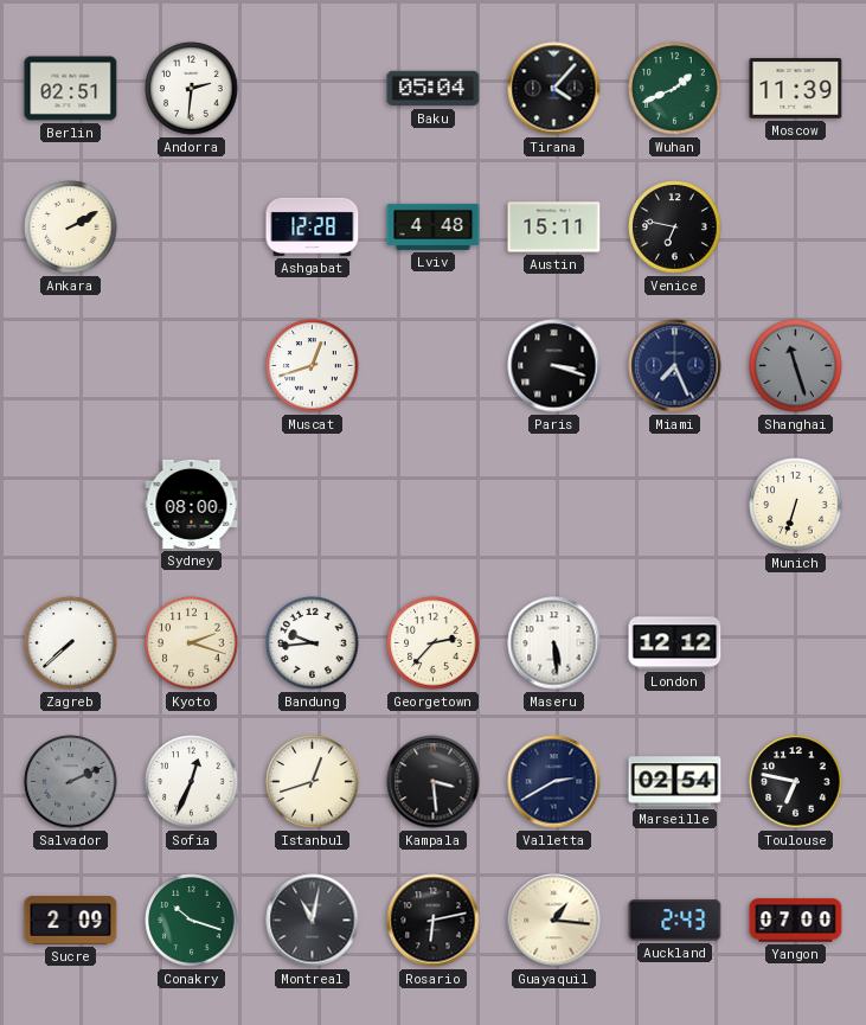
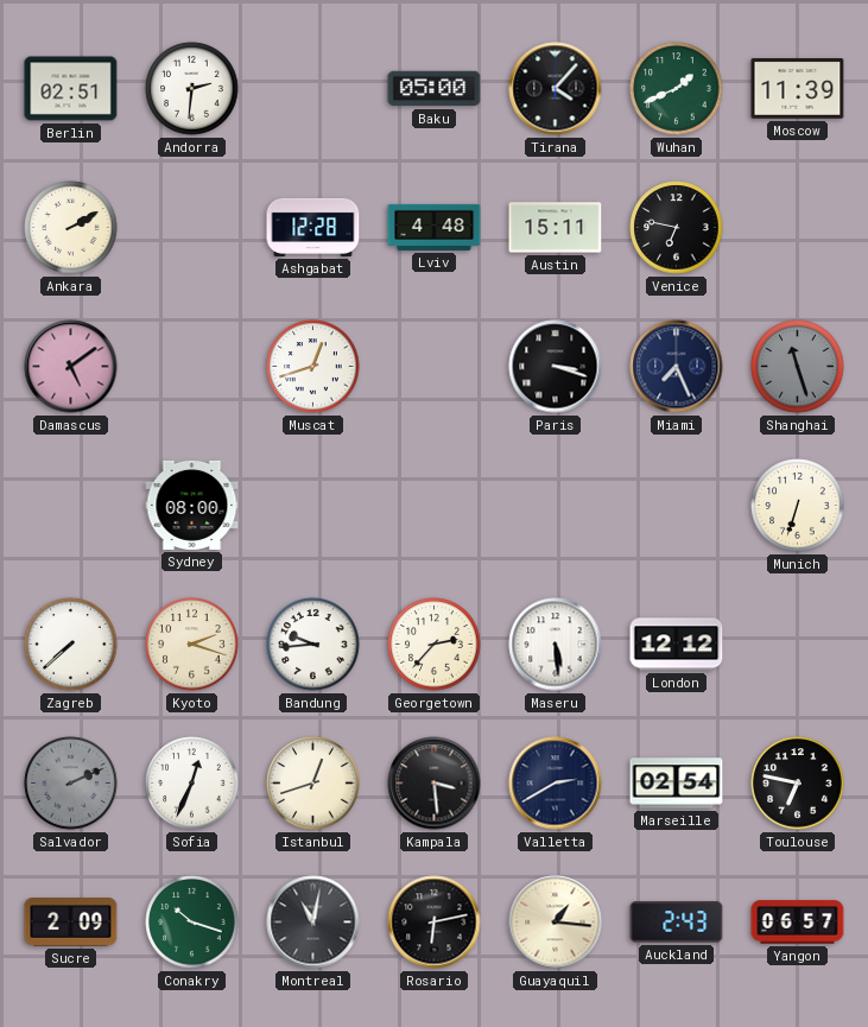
Baku: 05:04 -> 05:00
Damascus: none -> 5:09
Yangon: 07:00 -> 06:57
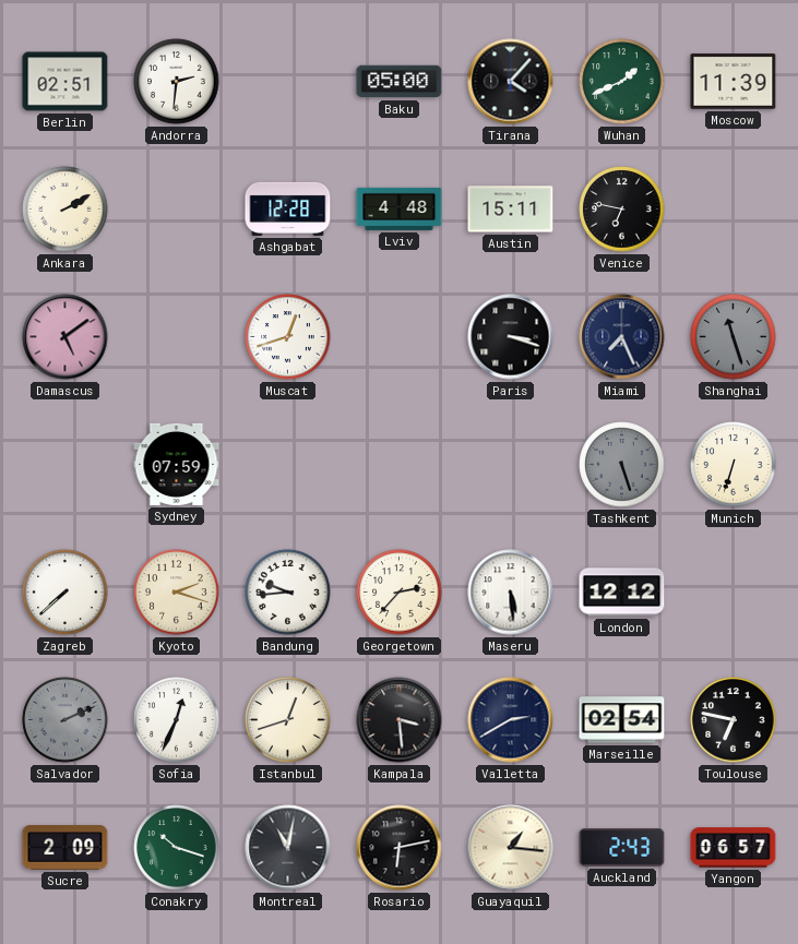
Sydney: 08:00 -> 07:59
Tashkent: none -> 5:27
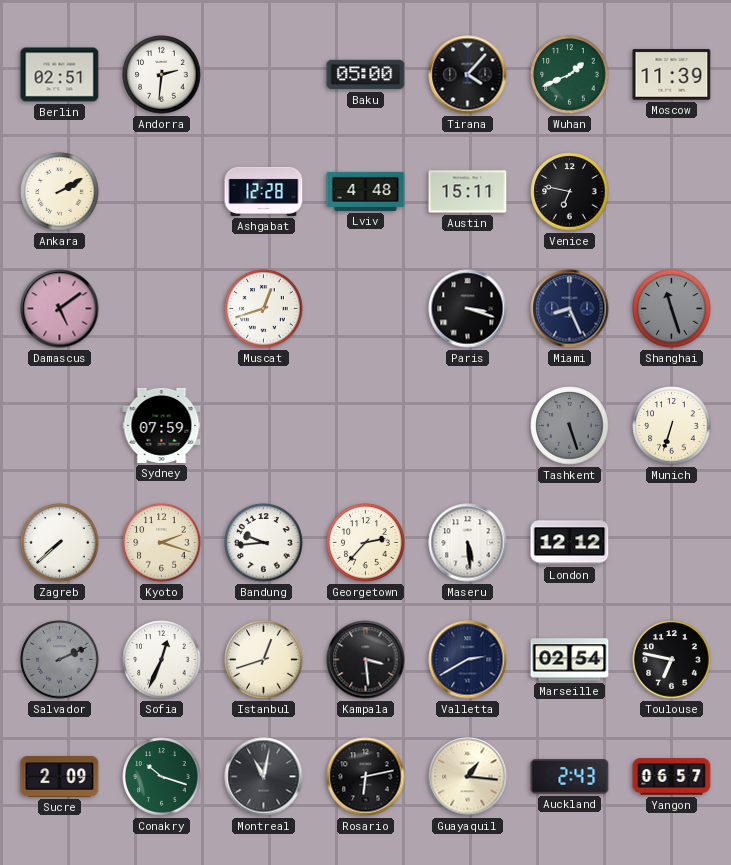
Miami: 7:26 -> 8:26
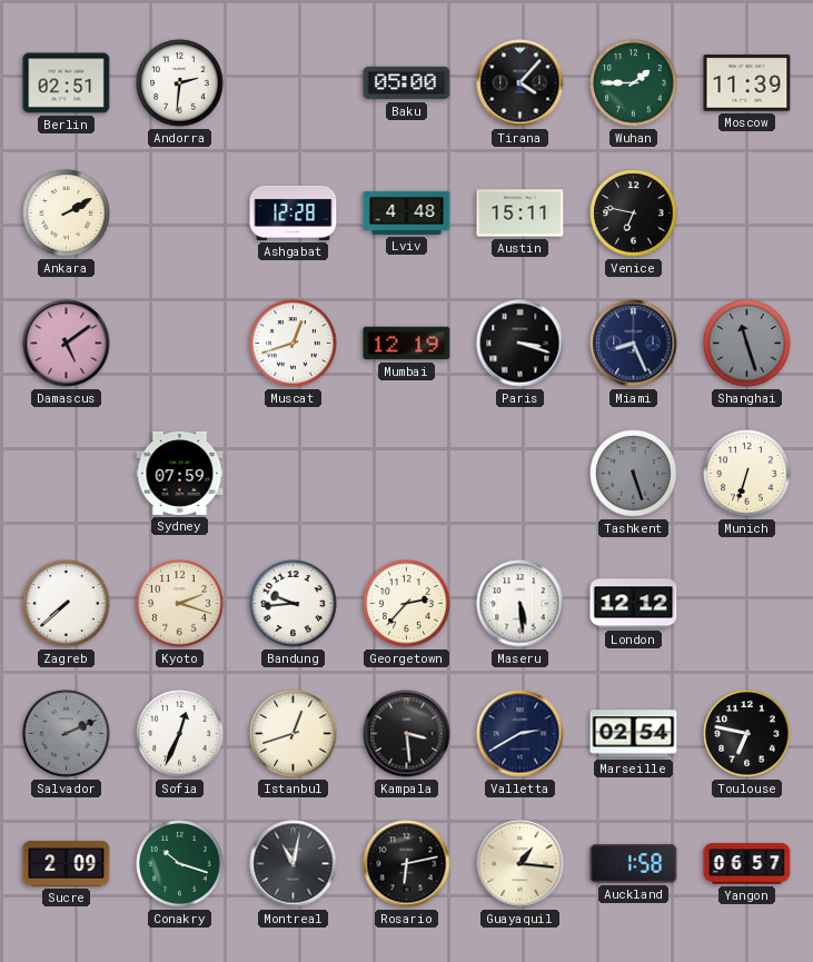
Wuhan: 1:41 -> 1:45
Mumbai: none -> 12:19
Auckland: 2:43 -> 1:58
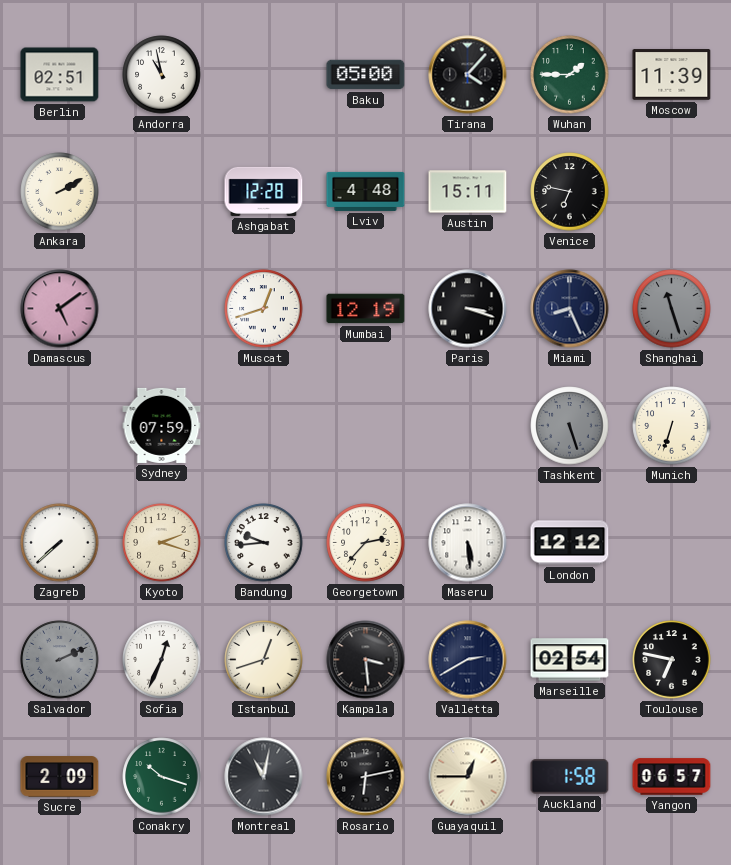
Andorra: 2:31 -> 10:58
Guayaquil: 1:16 -> 12:45
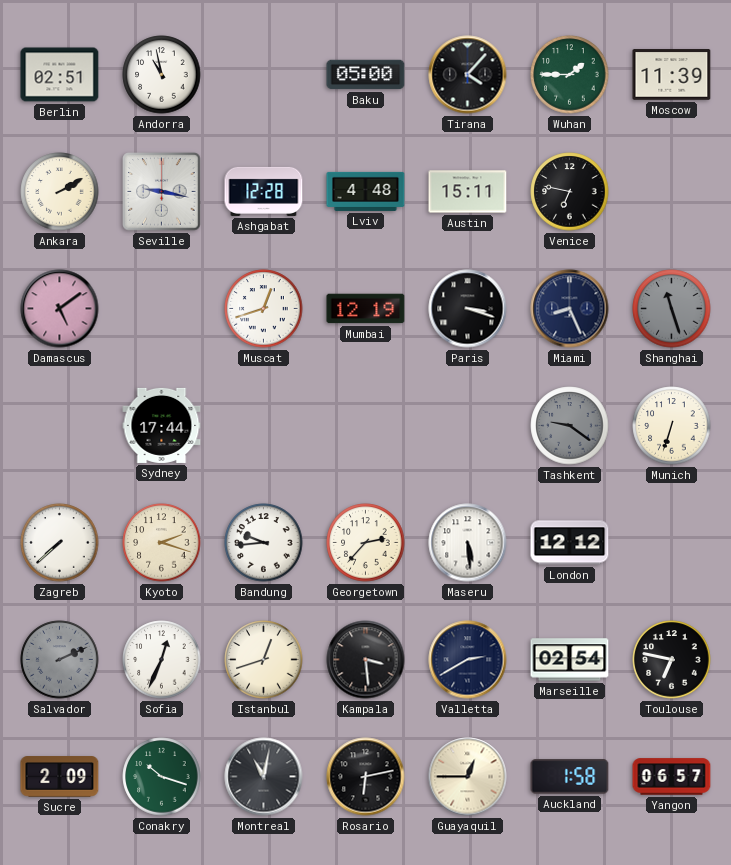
Seville: none -> 9:17
Sydney: 07:59 -> 17:44
Tashkent: 5:27 -> 9:21
